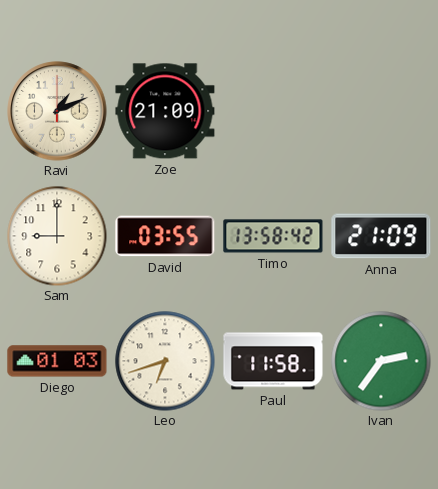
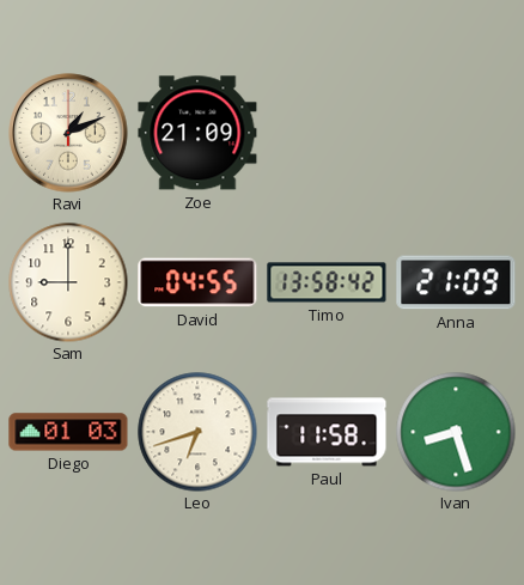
David: 03:55 -> 04:55
Ivan: 2:36 -> 8:27
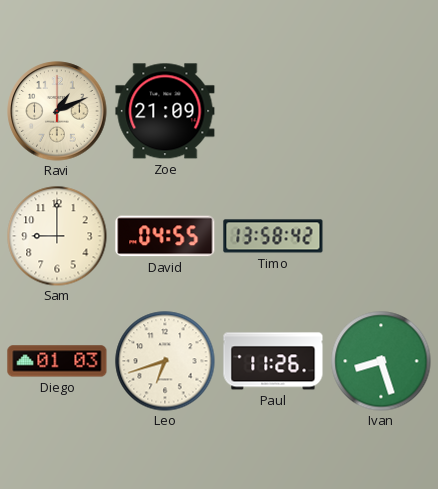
Anna: 21:09 -> none
Paul: 11:58 -> 11:26
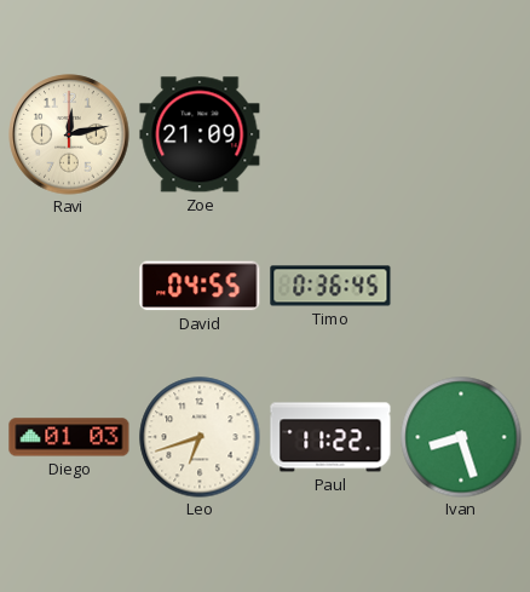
Ravi: 1:11 -> 12:13
Sam: 9:00 -> none
Timo: 13:58 -> 0:36
Paul: 11:26 -> 11:22
